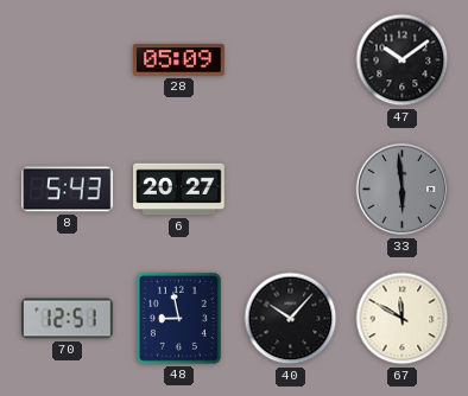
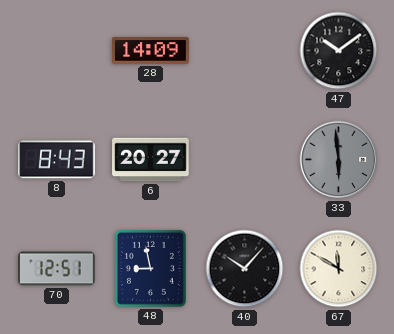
28: 05:09 -> 14:09
8: 5:43 -> 8:43
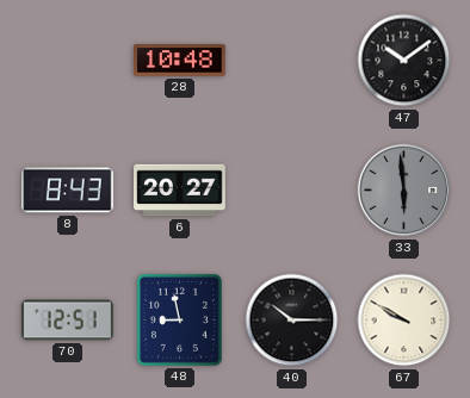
28: 14:09 -> 10:48
40: 10:07 -> 10:15
67: 11:50 -> 9:50
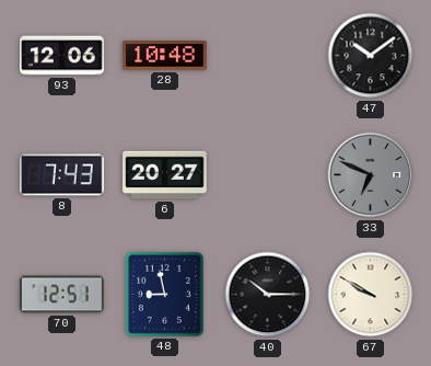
93: none -> 12:06
8: 8:43 -> 7:43
33: 5:59 -> 6:49
